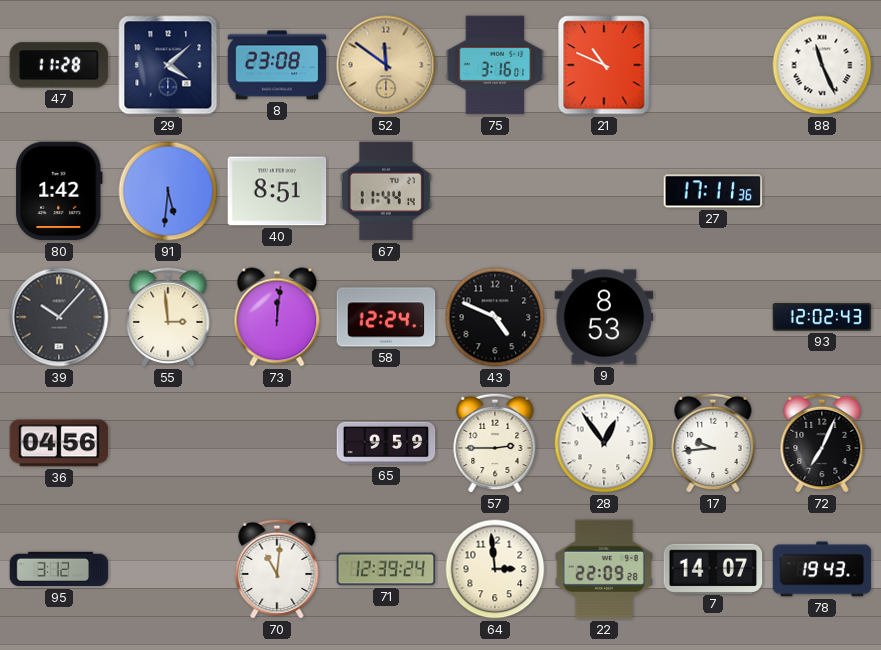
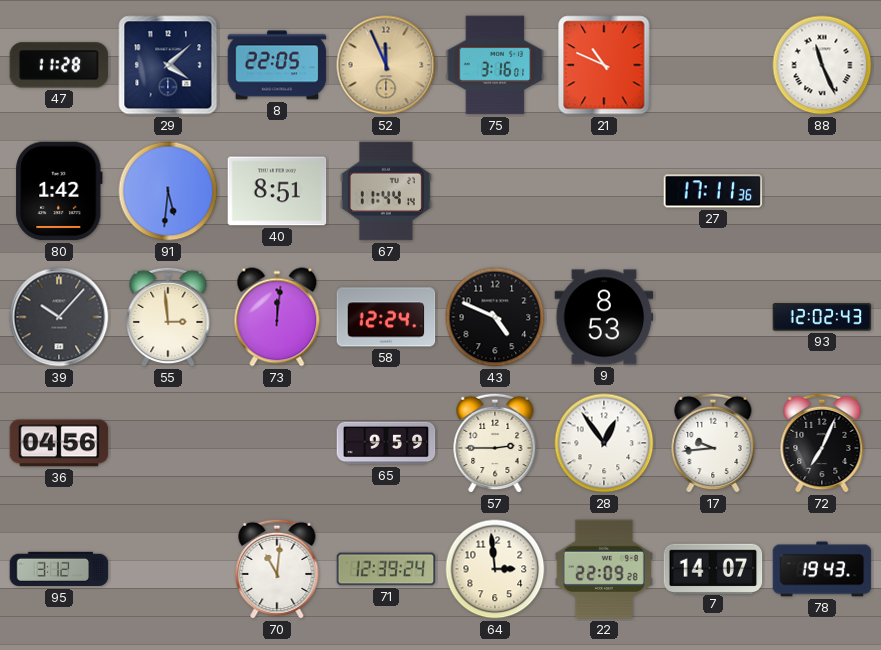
8: 23:08 -> 22:05
52: 11:51 -> 11:56
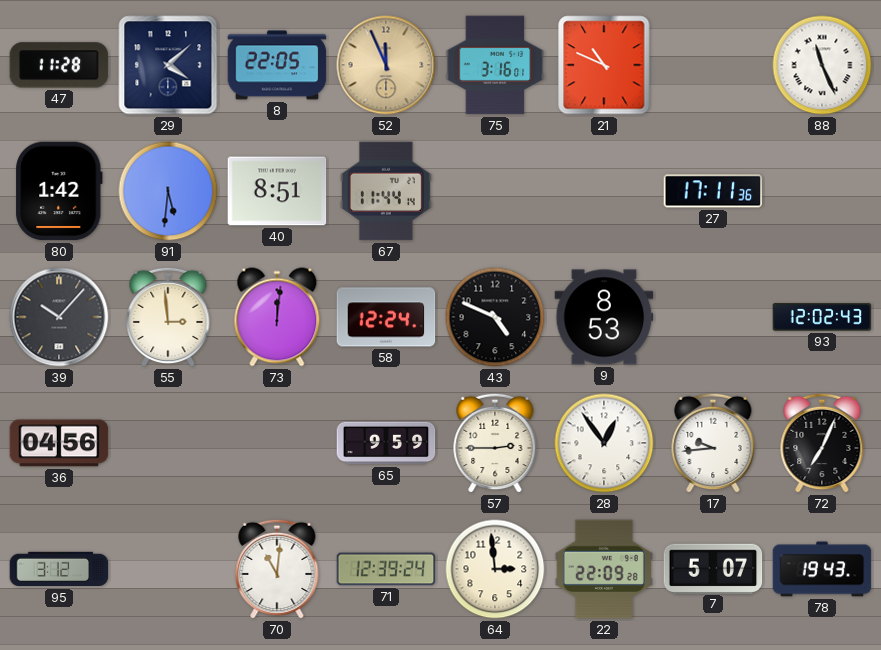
7: 14:07 -> 5:07
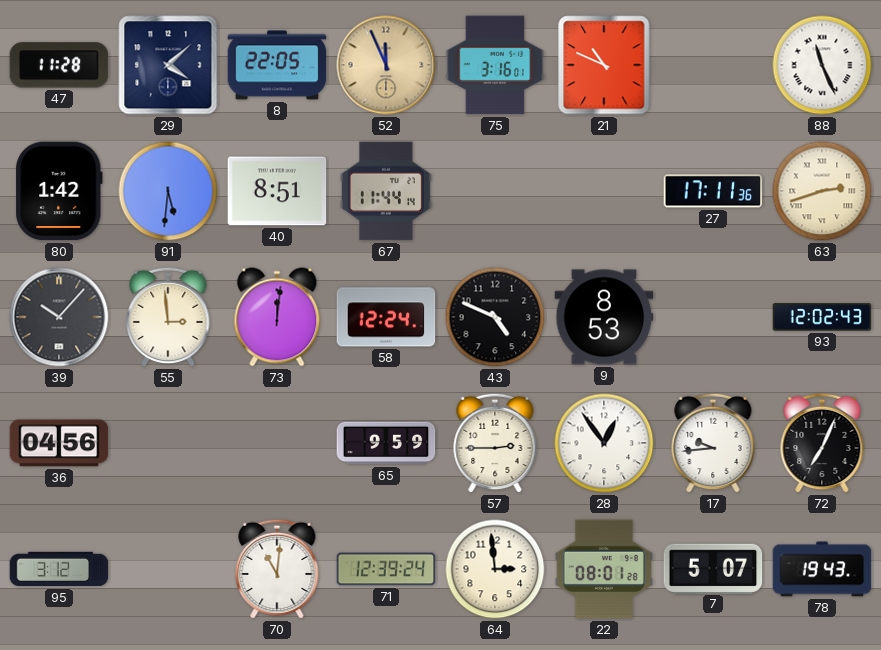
63: none -> 2:42
22: 22:09 -> 08:01
